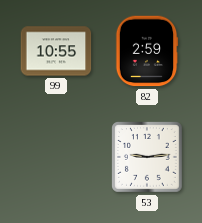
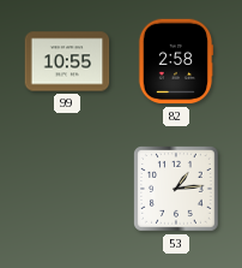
82: 2:59 -> 2:58
53: 9:14 -> 1:14
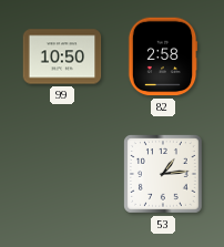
99: 10:55 -> 10:50
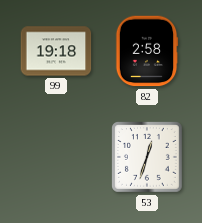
99: 10:50 -> 19:18
53: 1:14 -> 12:33
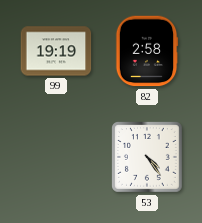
99: 19:18 -> 19:19
53: 12:33 -> 4:24
